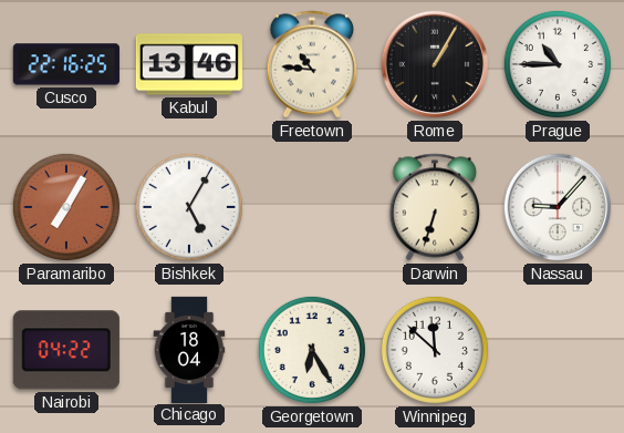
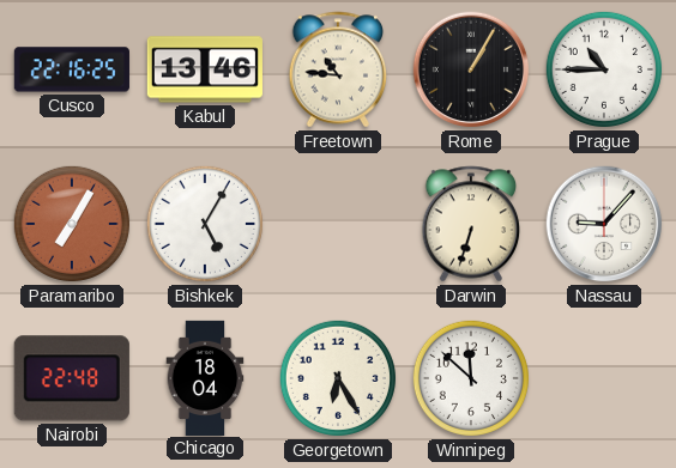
Nairobi: 04:22 -> 22:48
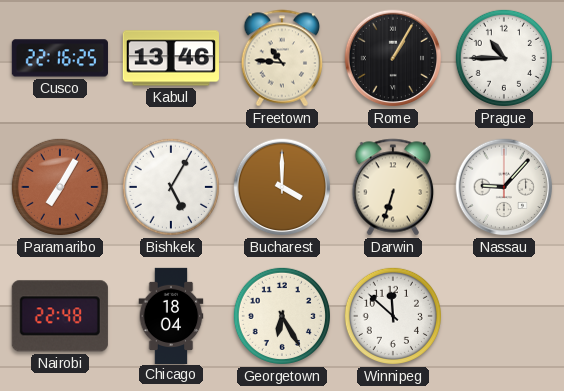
Bucharest: none -> 4:00
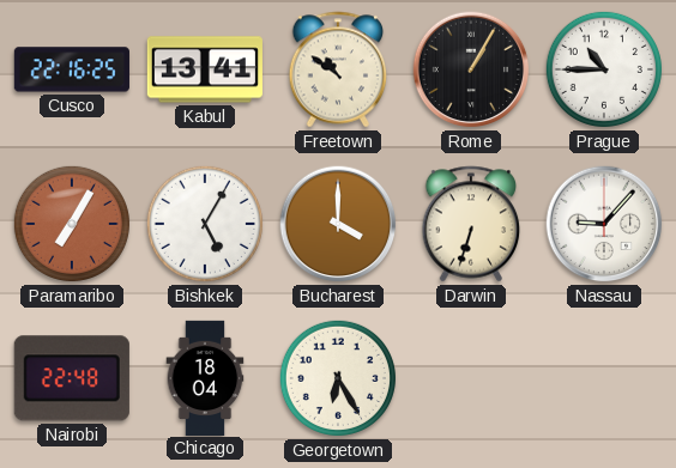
Kabul: 13:46 -> 13:41
Freetown: 10:46 -> 10:51
Winnipeg: 11:52 -> none
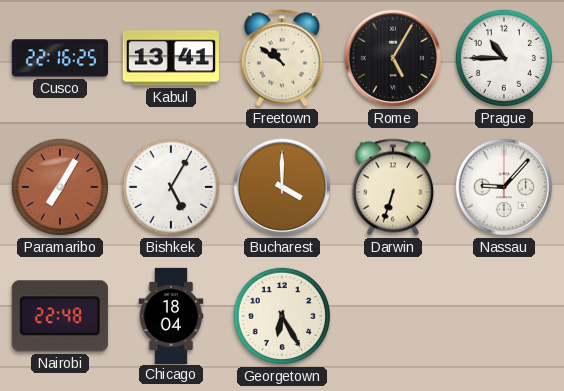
Rome: 1:05 -> 5:05
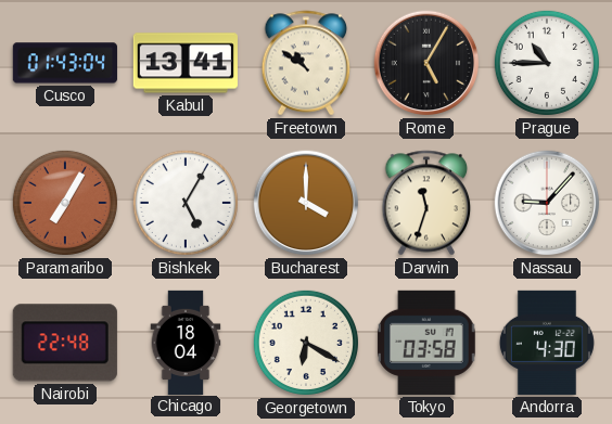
Cusco: 22:16 -> 01:43
Darwin: 6:33 -> 11:33
Georgetown: 6:25 -> 6:20
Tokyo: none -> 03:58
Andorra: none -> 4:30
